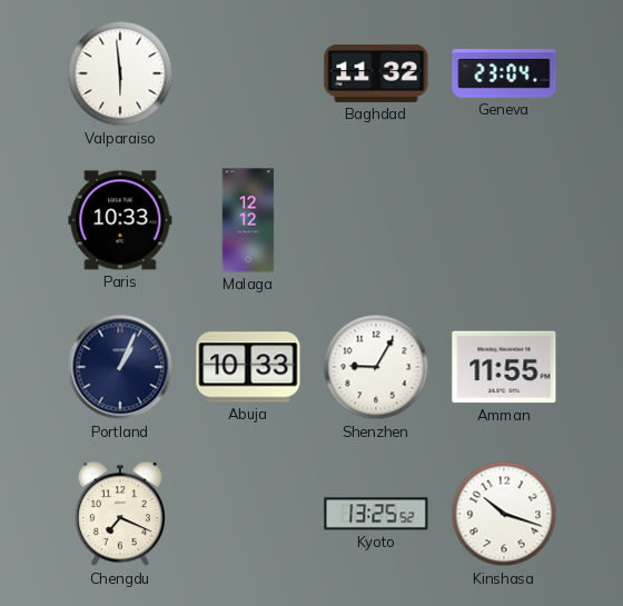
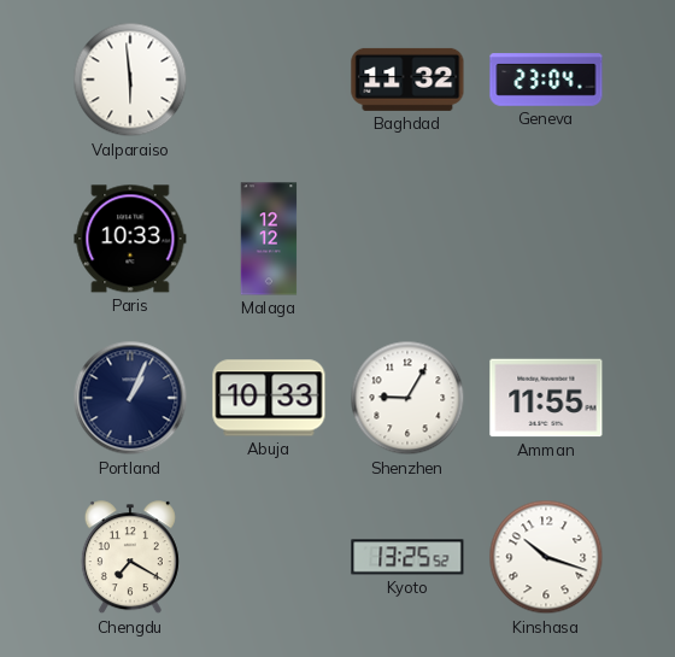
Chengdu: 7:19 -> 7:20
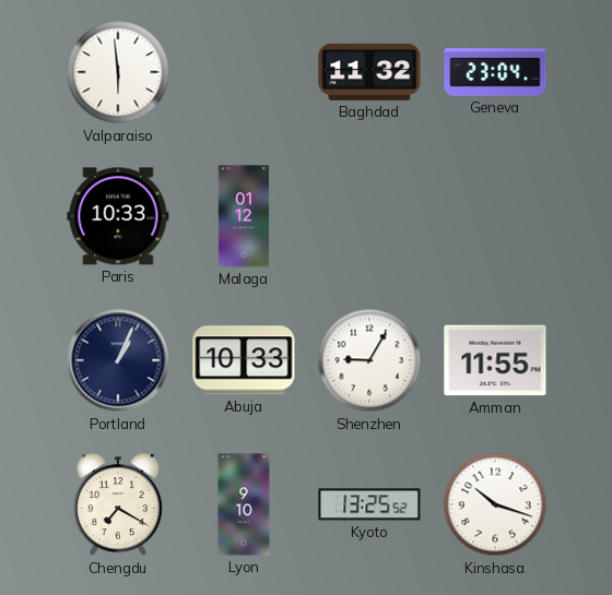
Malaga: 12:12 -> 01:12
Lyon: none -> 9:10
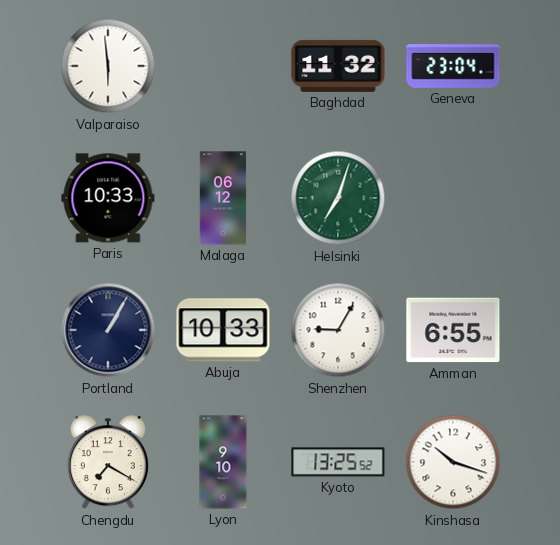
Malaga: 01:12 -> 06:12
Helsinki: none -> 7:03
Portland: 1:04 -> 1:05
Amman: 11:55 -> 6:55
